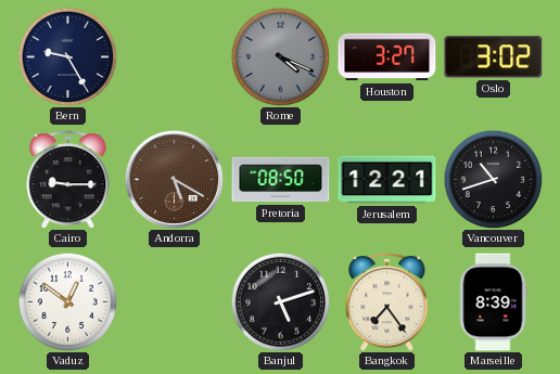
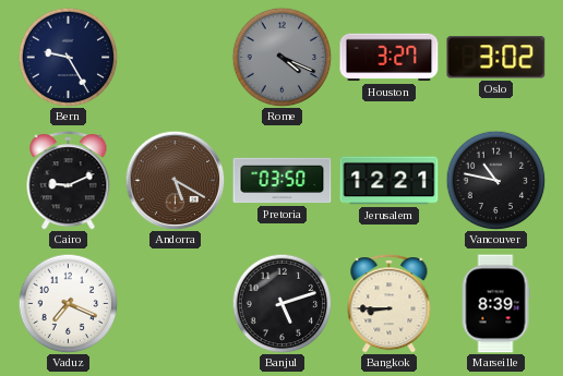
Cairo: 9:15 -> 9:11
Pretoria: 08:50 -> 03:50
Vancouver: 10:42 -> 10:47
Vaduz: 12:51 -> 7:19
Bangkok: 7:24 -> 8:45
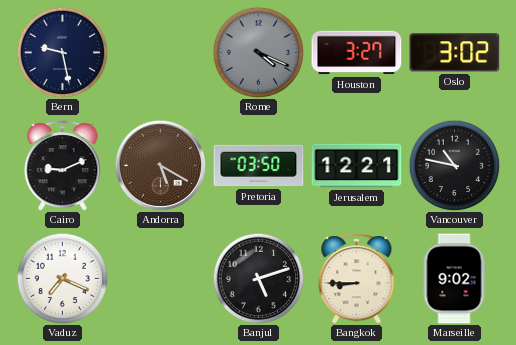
Bern: 9:25 -> 9:28
Marseille: 8:39 -> 9:02
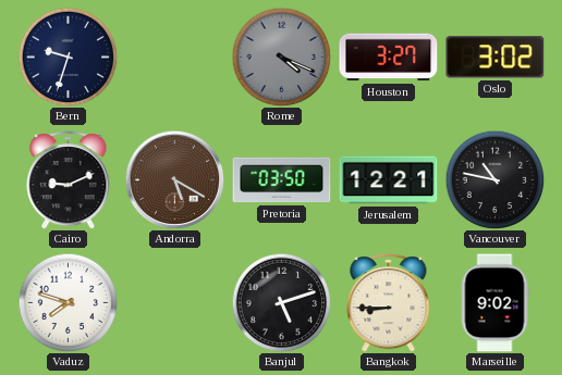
Bern: 9:28 -> 9:33
Vaduz: 7:19 -> 7:48
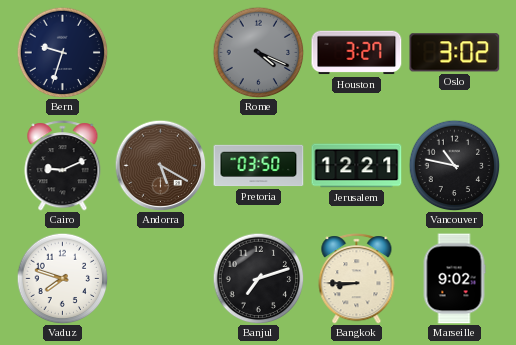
Banjul: 5:12 -> 7:12
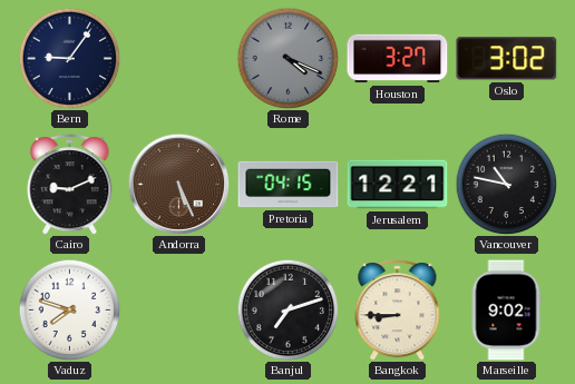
Bern: 9:33 -> 9:06
Andorra: 5:20 -> 5:26
Pretoria: 03:50 -> 04:15
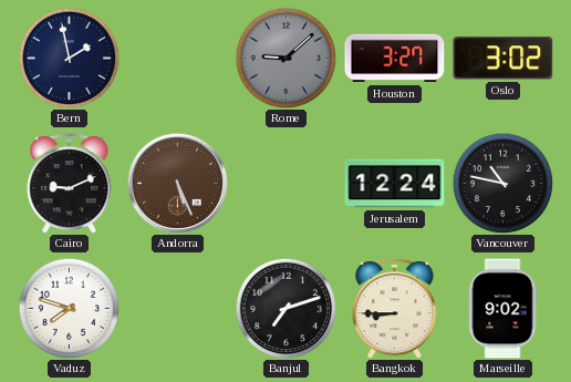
Bern: 9:06 -> 1:58
Rome: 4:19 -> 9:08
Pretoria: 04:15 -> none
Jerusalem: 12:21 -> 12:24
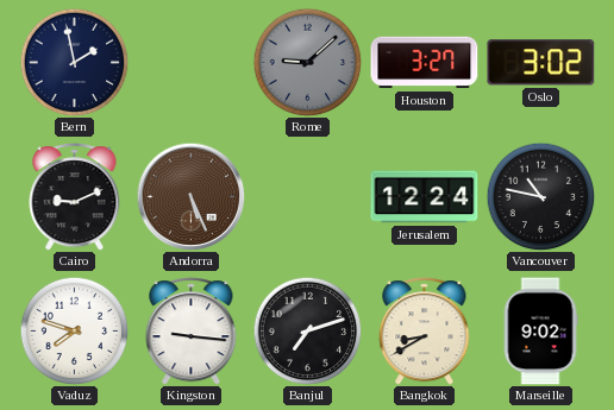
Kingston: none -> 9:16
Bangkok: 8:45 -> 8:40
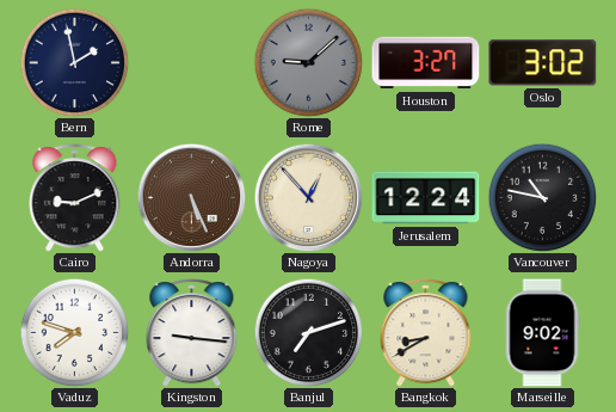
Nagoya: none -> 12:53
